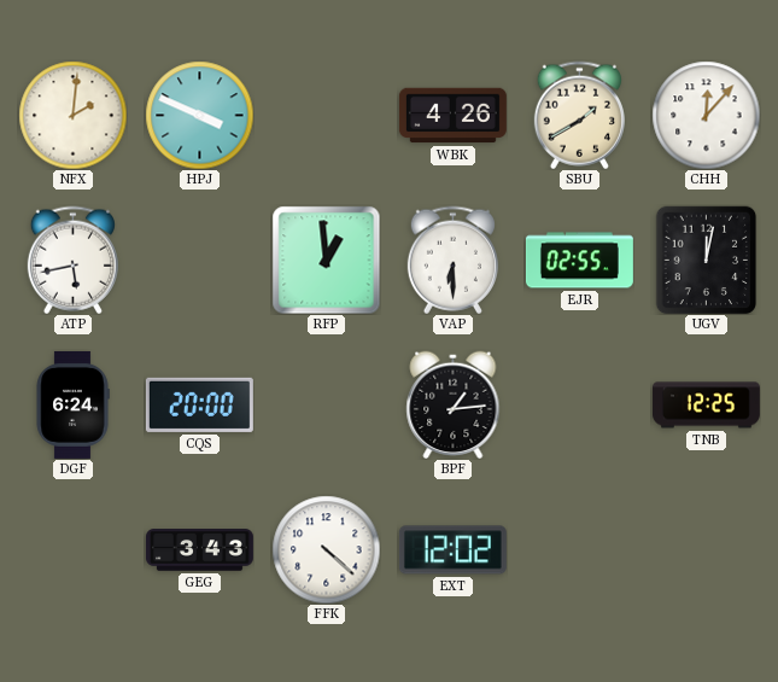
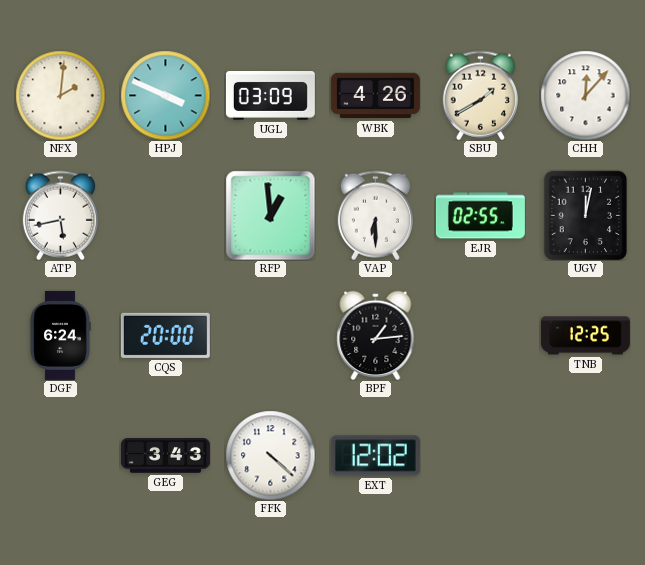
UGL: none -> 03:09
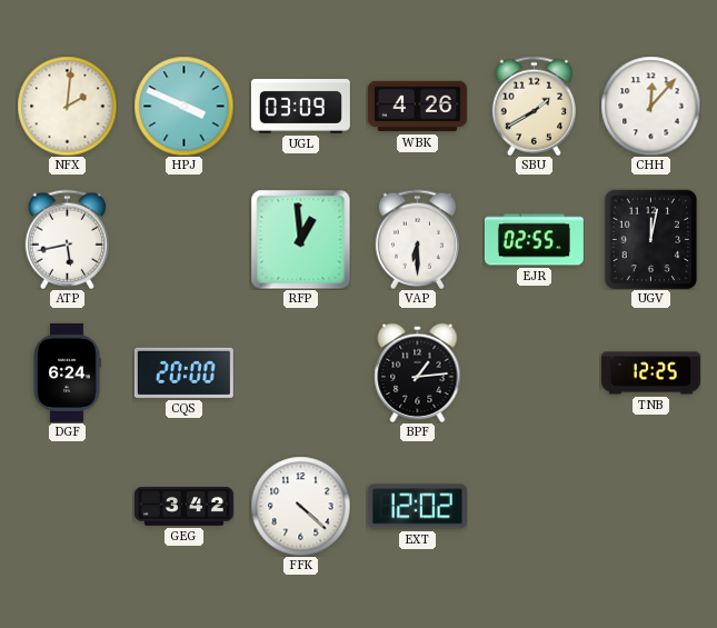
GEG: 3:43 -> 3:42
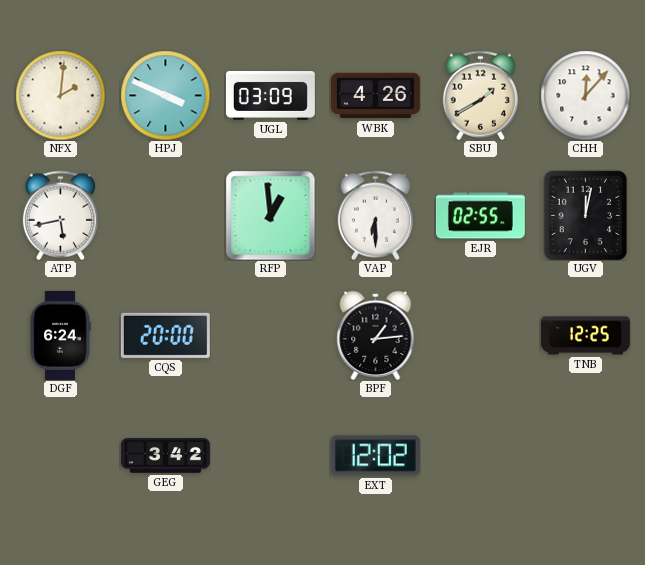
FFK: 4:22 -> none
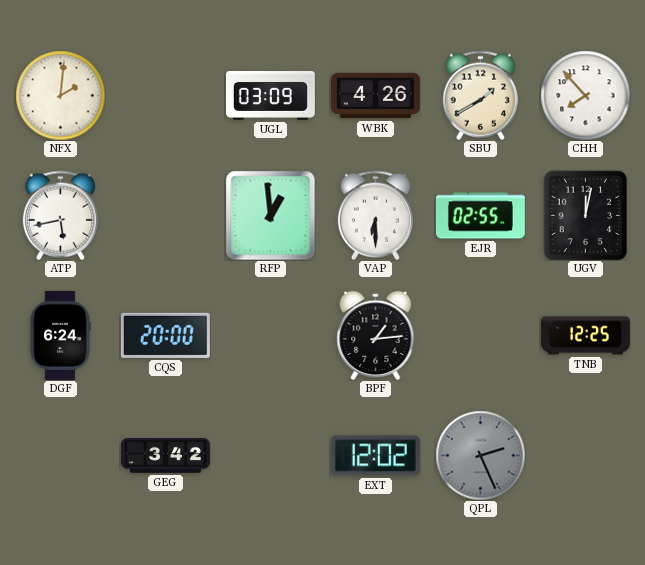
HPJ: 3:49 -> none
CHH: 12:07 -> 7:53
QPL: none -> 2:26
